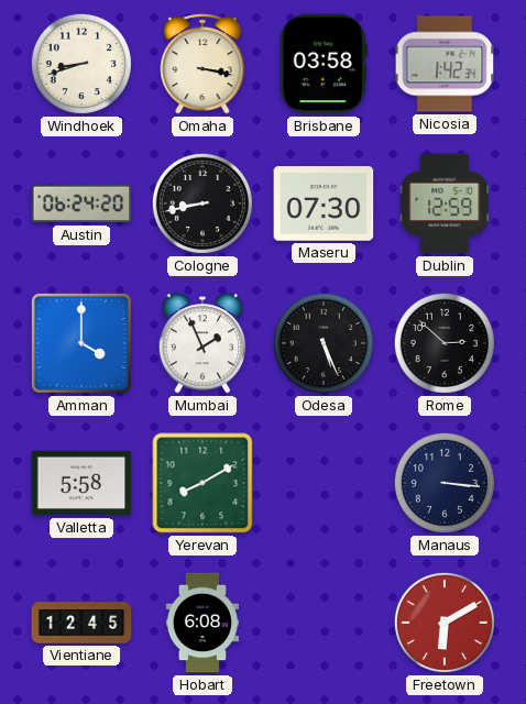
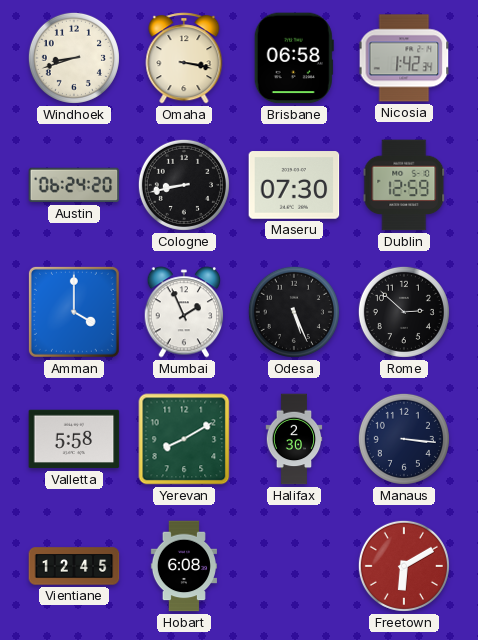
Brisbane: 03:58 -> 06:58
Halifax: none -> 2:30
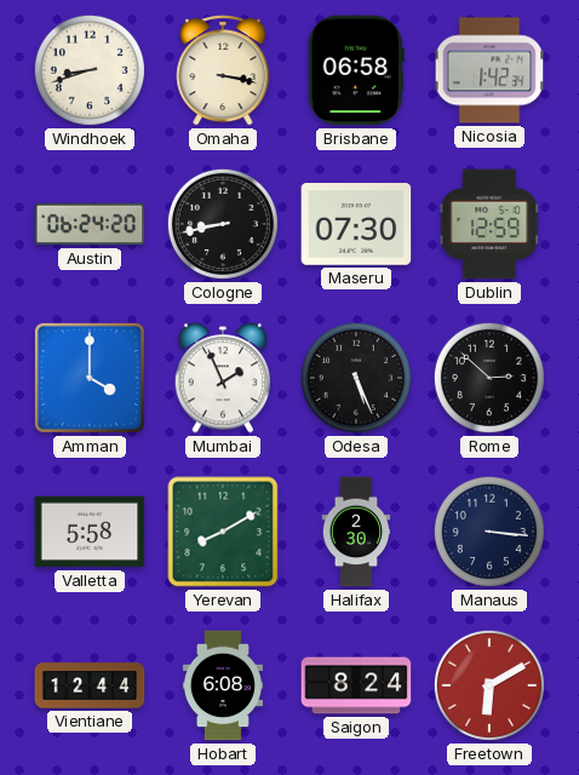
Vientiane: 12:45 -> 12:44
Saigon: none -> 8:24
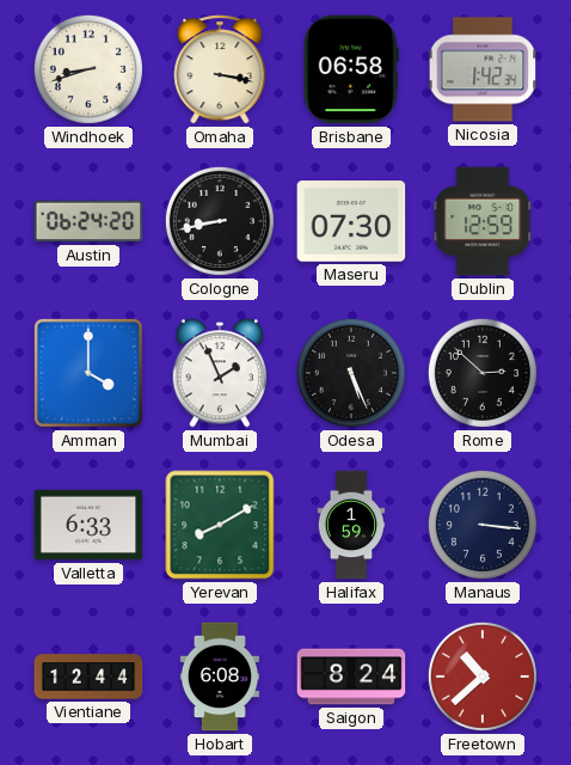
Valletta: 5:58 -> 6:33
Halifax: 2:30 -> 1:59
Freetown: 6:10 -> 10:38
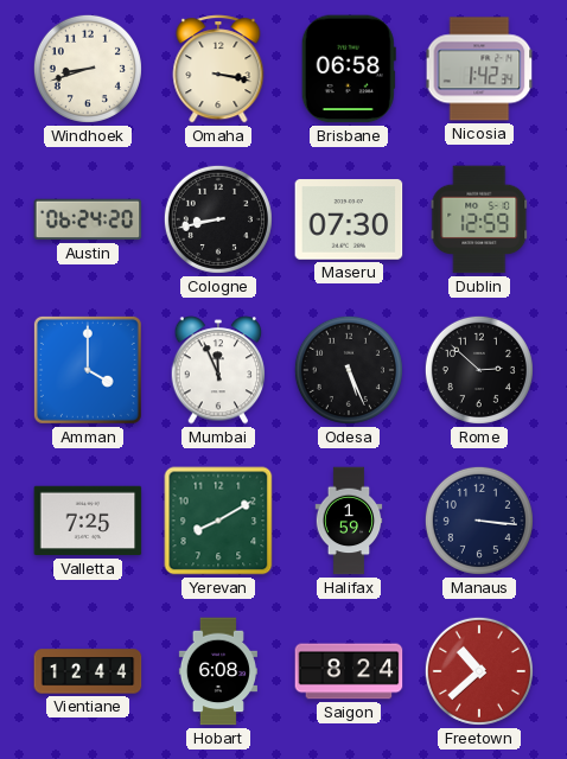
Mumbai: 1:56 -> 11:56
Valletta: 6:33 -> 7:25
